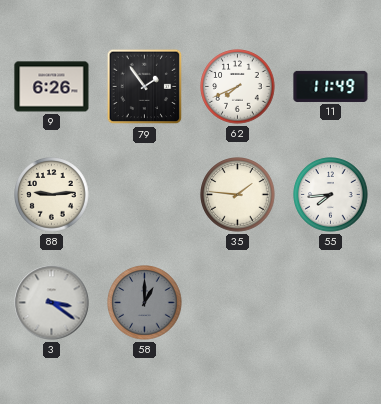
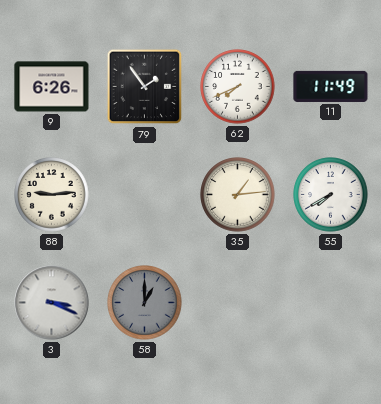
35: 1:46 -> 1:14
55: 7:44 -> 7:40
3: 3:21 -> 3:19
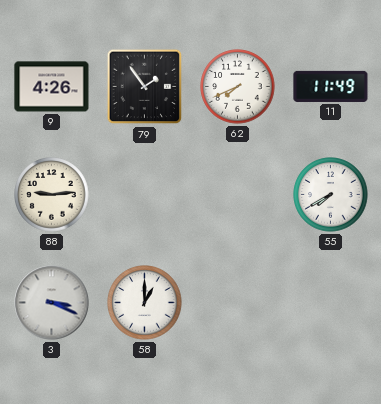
9: 6:26 -> 4:26
35: 1:14 -> none
58 dial: grey -> white
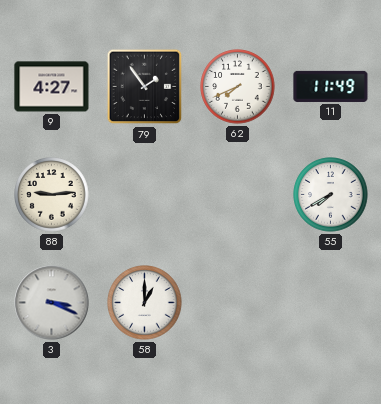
9: 4:26 -> 4:27
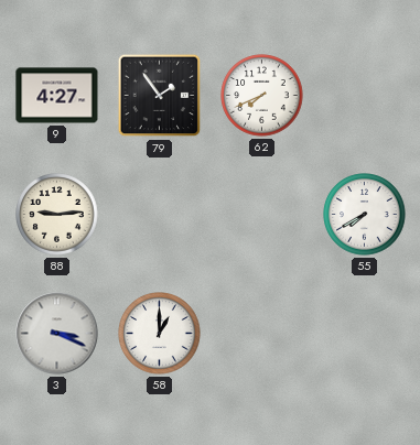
11: 11:49 -> none
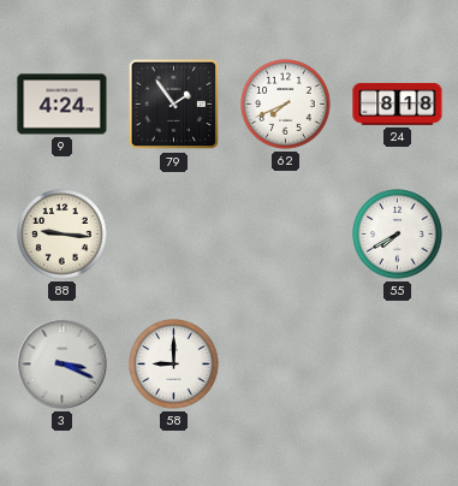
9: 4:27 -> 4:24
24: none -> 8:18
88: 9:14 -> 9:16
58: 1:00 -> 9:00
